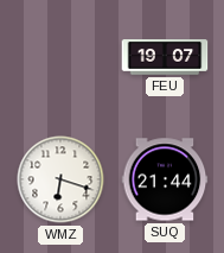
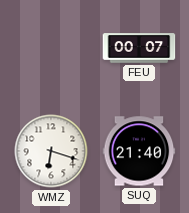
FEU: 19:07 -> 00:07
SUQ: 21:44 -> 21:40
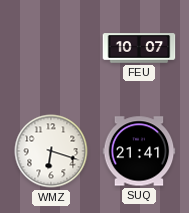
FEU: 00:07 -> 10:07
SUQ: 21:40 -> 21:41
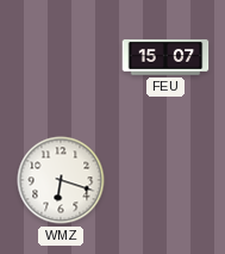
FEU: 10:07 -> 15:07
SUQ: 21:41 -> none
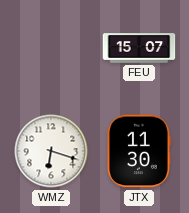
JTX: none -> 11:30
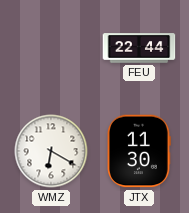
FEU: 15:07 -> 22:44
WMZ: 6:18 -> 6:20
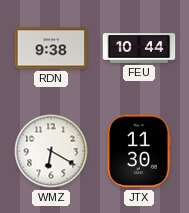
RDN: none -> 9:38
FEU: 22:44 -> 10:44
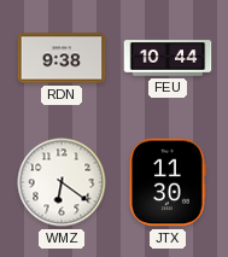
WMZ: 6:20 -> 6:21
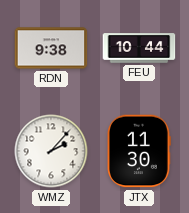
WMZ: 6:21 -> 2:07
